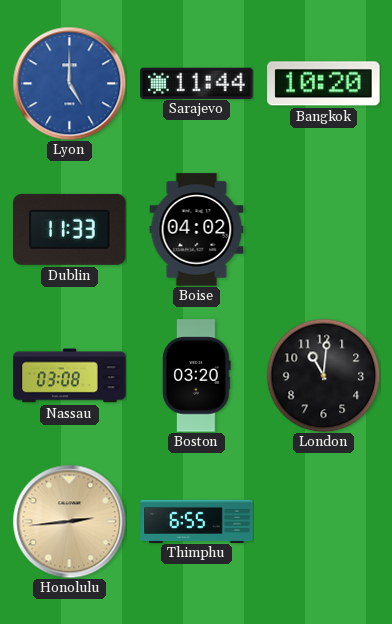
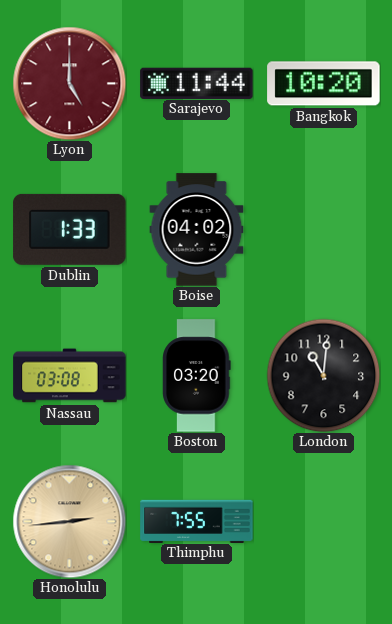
Lyon dial: blue -> burgundy
Dublin: 11:33 -> 1:33
Thimphu: 6:55 -> 7:55
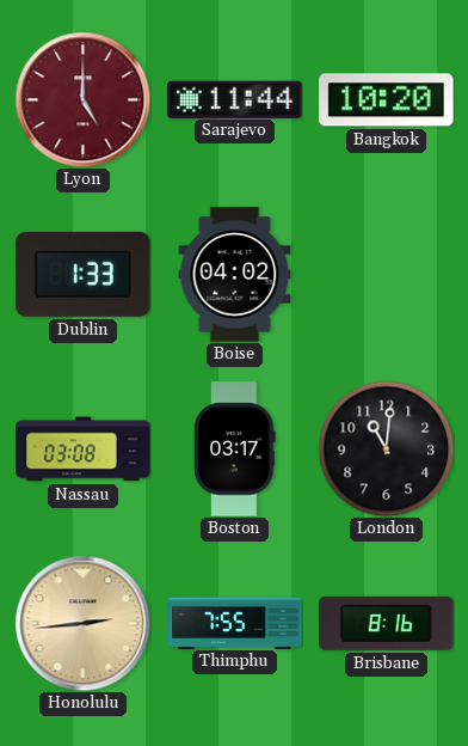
Boston: 03:20 -> 03:17
Brisbane: none -> 8:16
